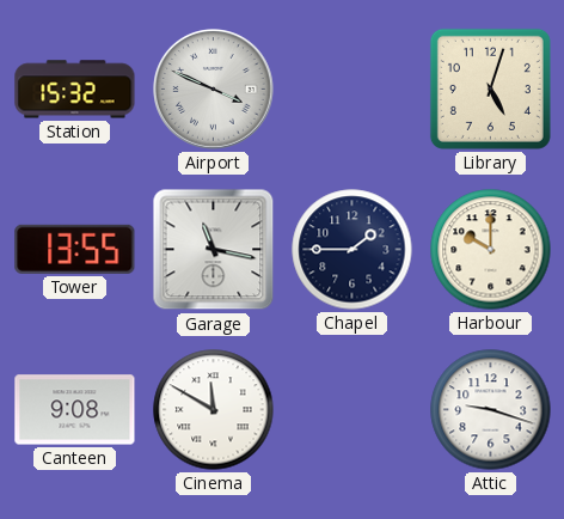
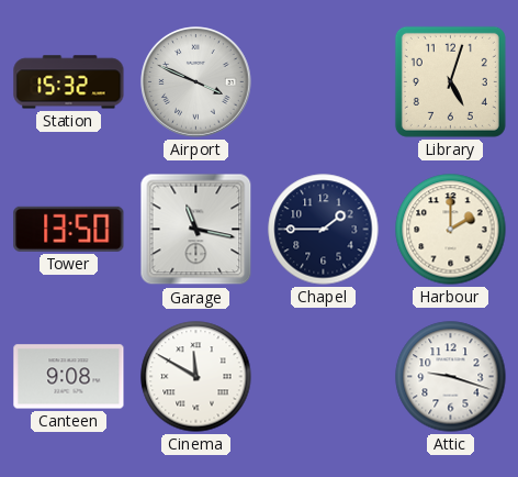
Tower: 13:55 -> 13:50
Harbour: 10:00 -> 2:00
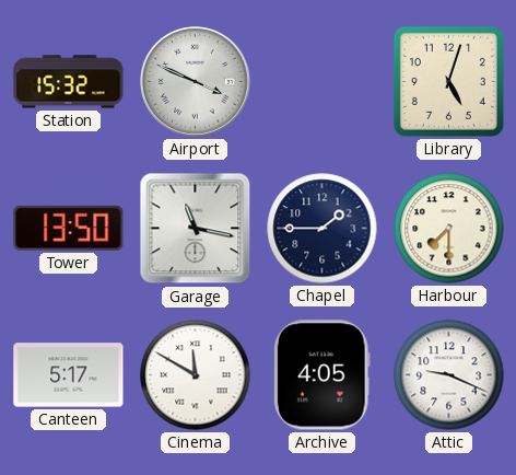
Harbour: 2:00 -> 7:30
Canteen: 9:08 -> 5:17
Archive: none -> 4:05
Attic: 9:18 -> 9:19
